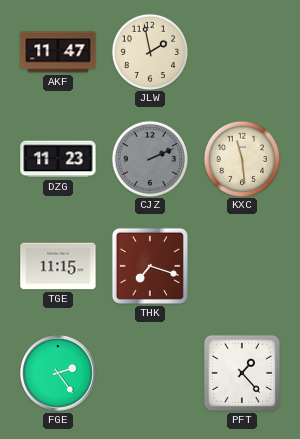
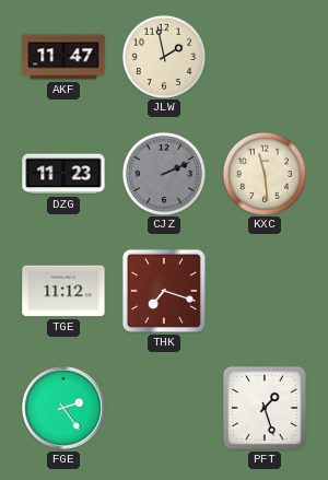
TGE: 11:15 -> 11:12
PFT: 1:23 -> 1:27
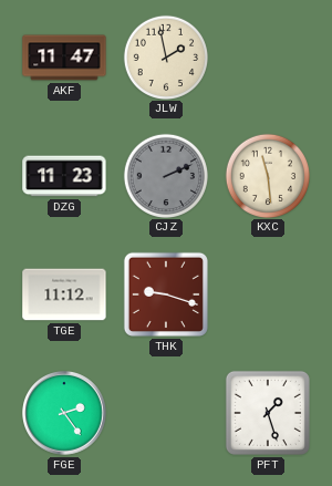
THK: 7:18 -> 9:18
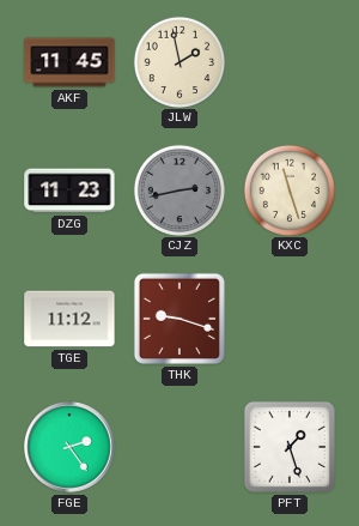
AKF: 11:47 -> 11:45
CJZ: 2:11 -> 2:43
KXC: 11:29 -> 11:27
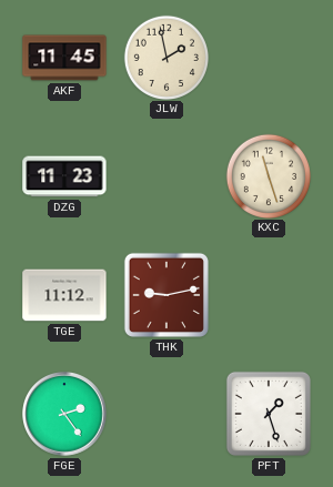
CJZ: 2:43 -> none
THK: 9:18 -> 9:13
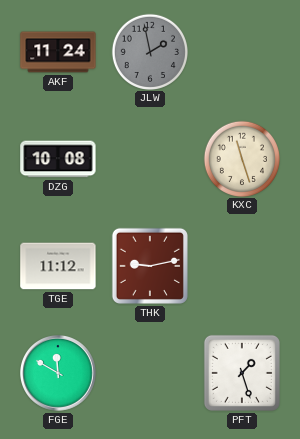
AKF: 11:45 -> 11:24
JLW dial: cream -> grey
DZG: 11:23 -> 10:08
FGE: 2:24 -> 11:50
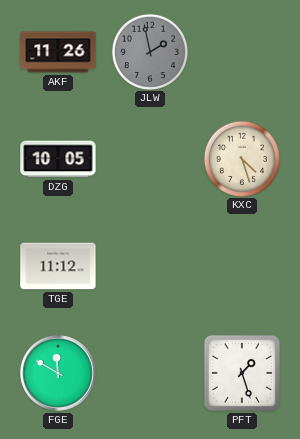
AKF: 11:24 -> 11:26
DZG: 10:08 -> 10:05
KXC: 11:27 -> 4:27
THK: 9:13 -> none
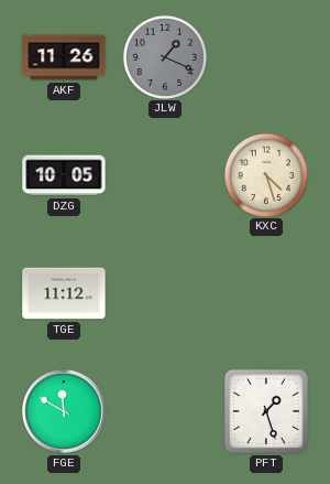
JLW: 1:58 -> 1:19
